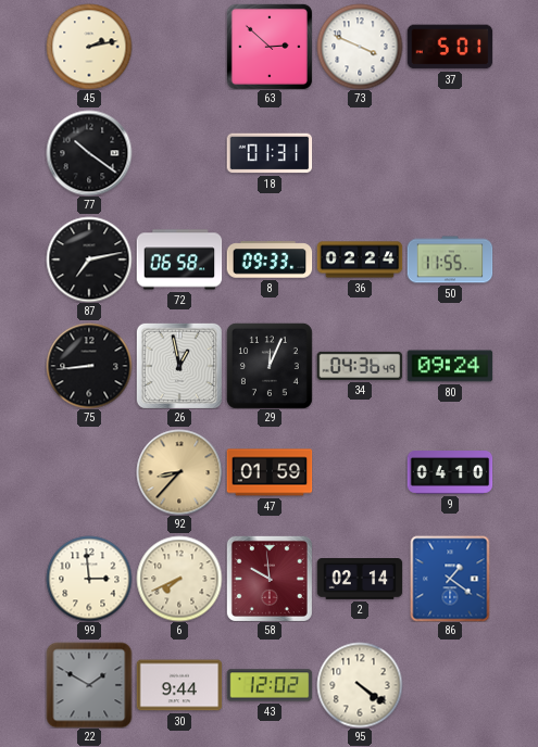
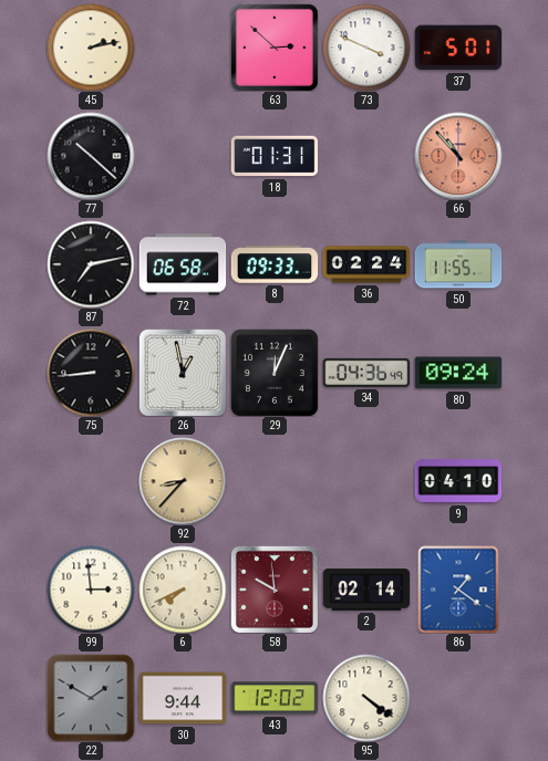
77: 10:21 -> 10:22
66: none -> 10:53
47: 01:59 -> none
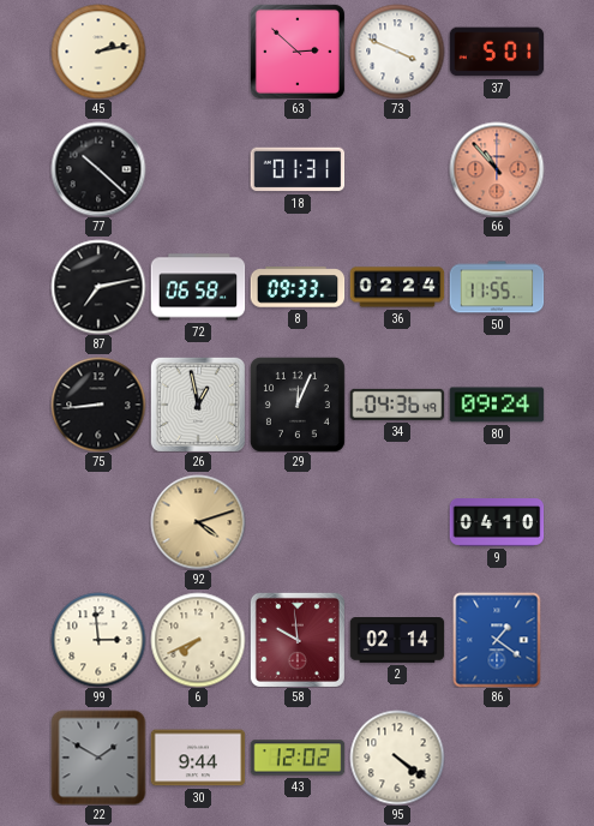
92: 8:37 -> 4:12
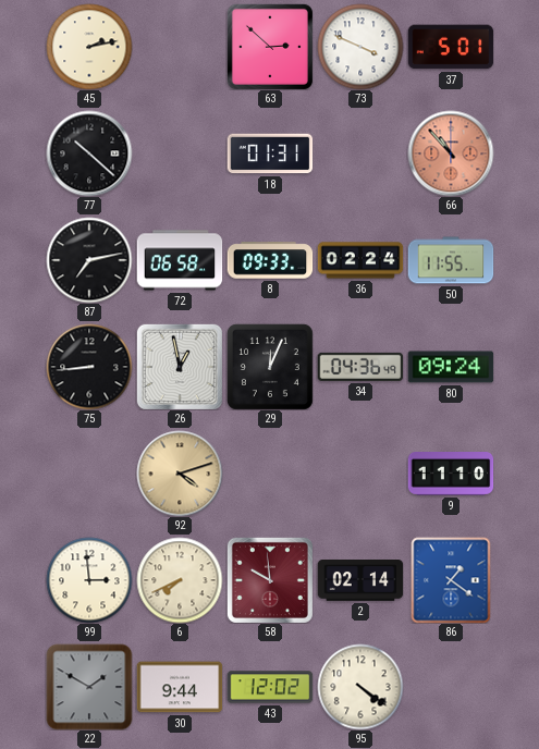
9: 04:10 -> 11:10
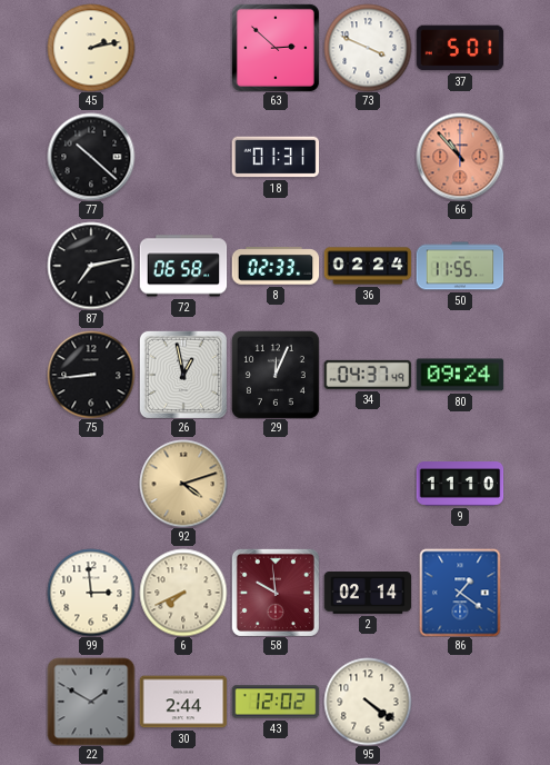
8: 09:33 -> 02:33
34: 04:36 -> 04:37
30: 9:44 -> 2:44
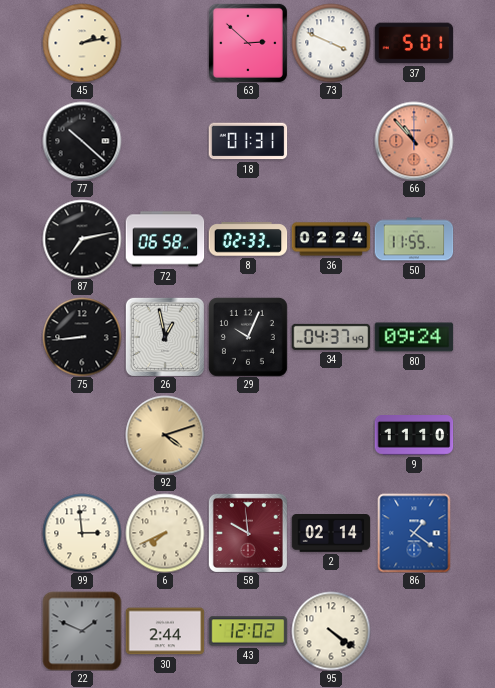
29: 12:04 -> 10:04
22: 1:50 -> 1:49
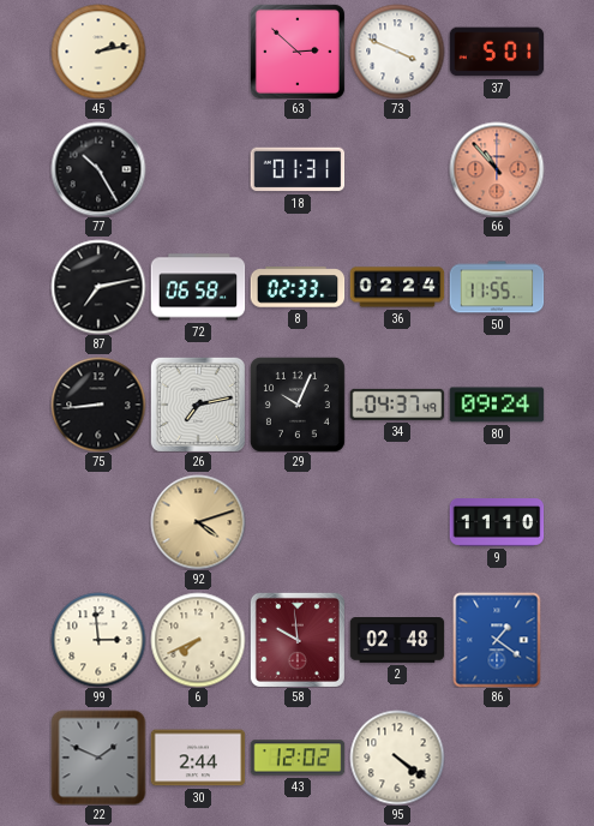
77: 10:22 -> 10:25
26: 12:58 -> 7:13
2: 02:14 -> 02:48
